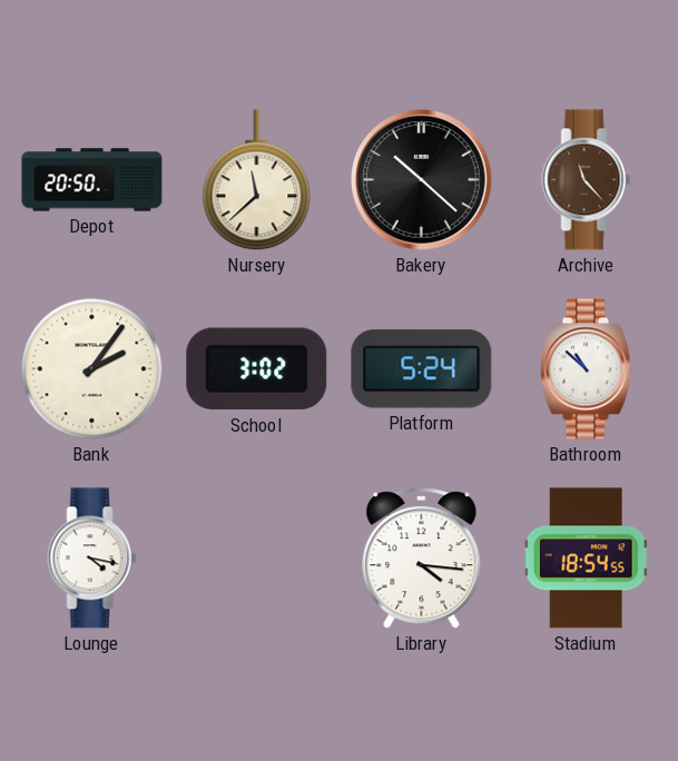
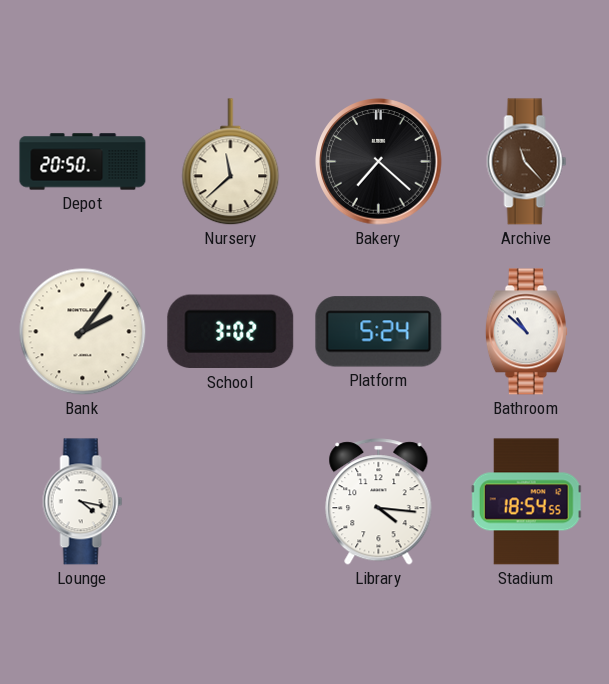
Bakery: 10:22 -> 7:22
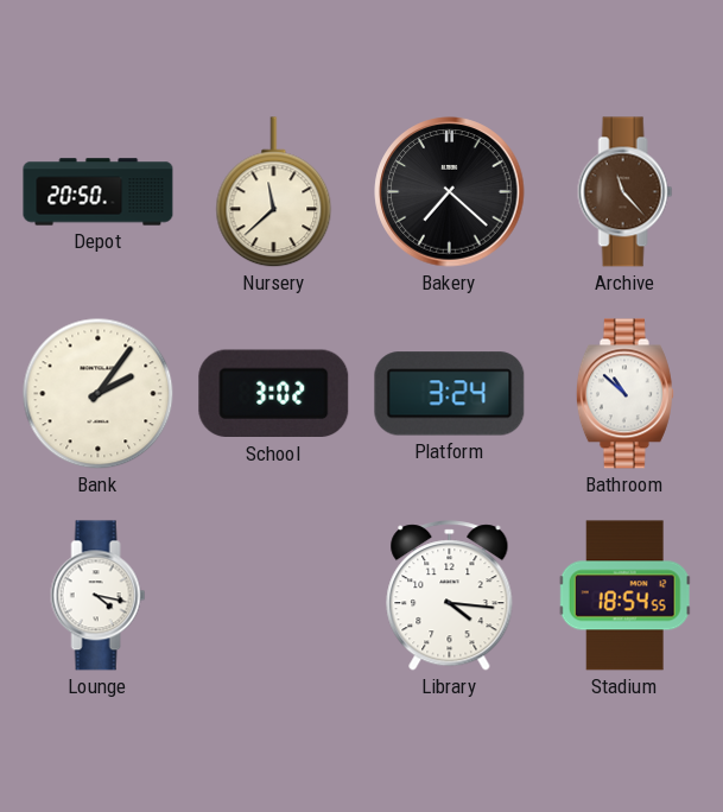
Platform: 5:24 -> 3:24
